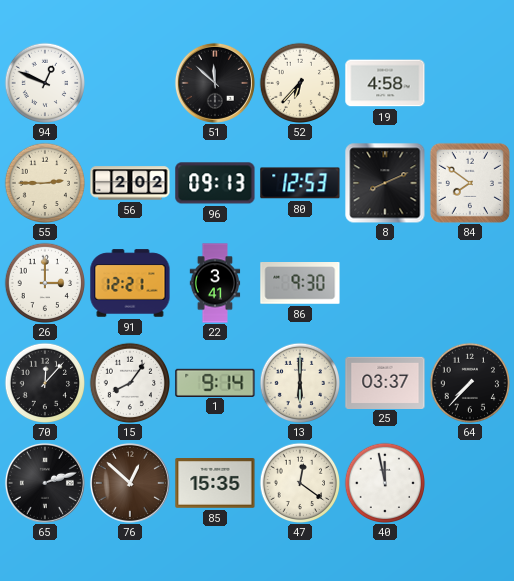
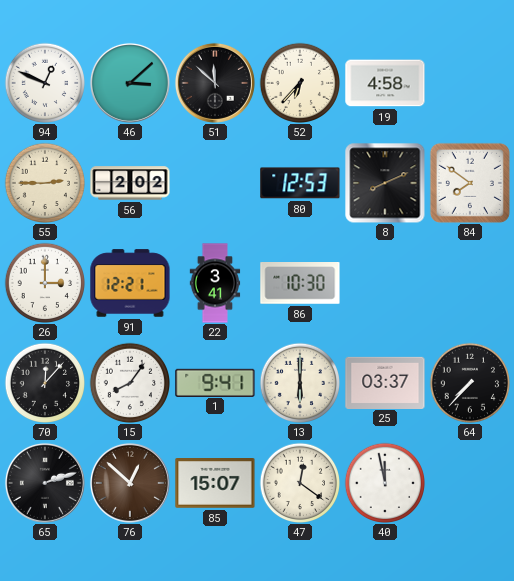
46: none -> 3:08
96: 09:13 -> none
86: 9:30 -> 10:30
1: 9:14 -> 9:41
85: 15:35 -> 15:07
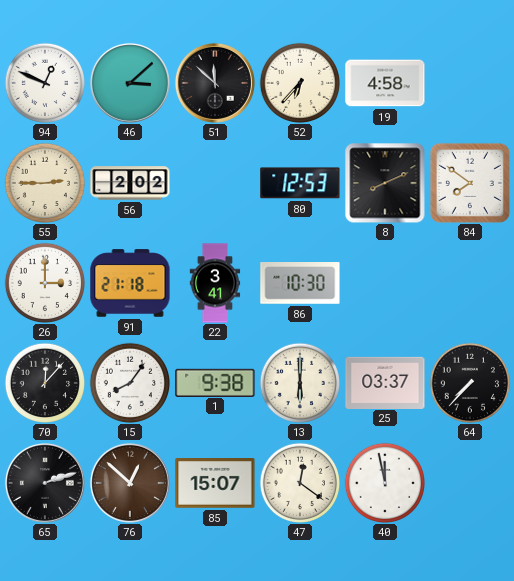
91: 12:21 -> 21:18
1: 9:41 -> 9:38
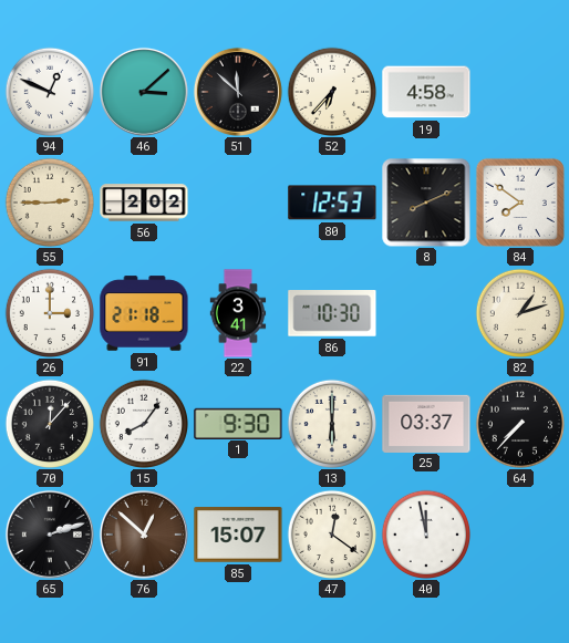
82: none -> 1:12
1: 9:38 -> 9:30
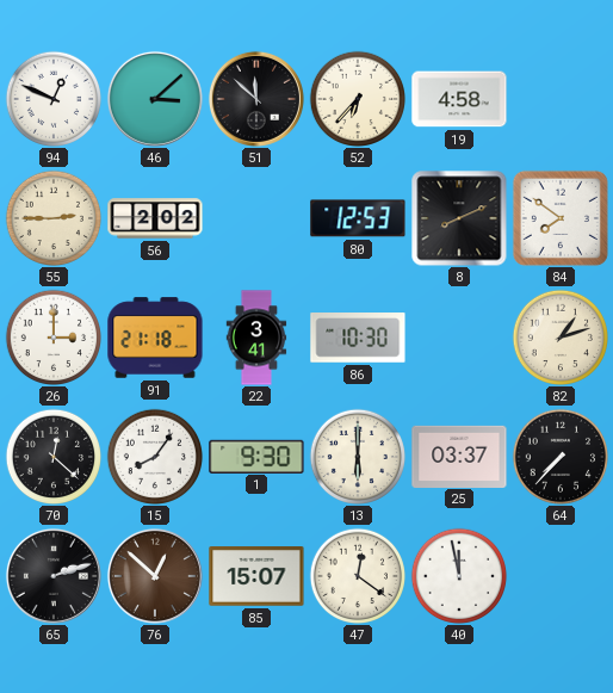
70: 12:07 -> 12:22
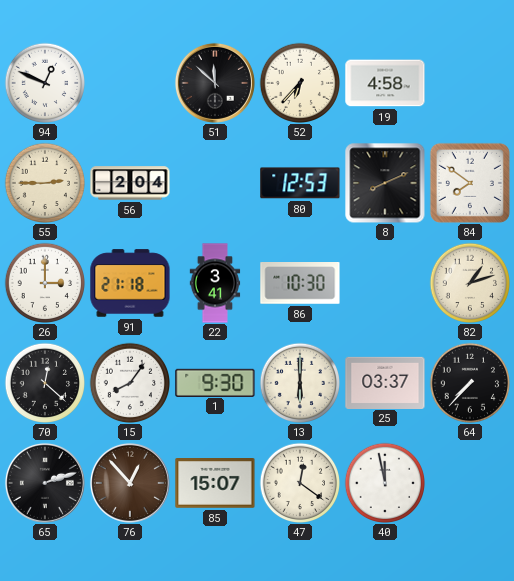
46: 3:08 -> none
56: 2:02 -> 2:04
76: 12:52 -> 12:53
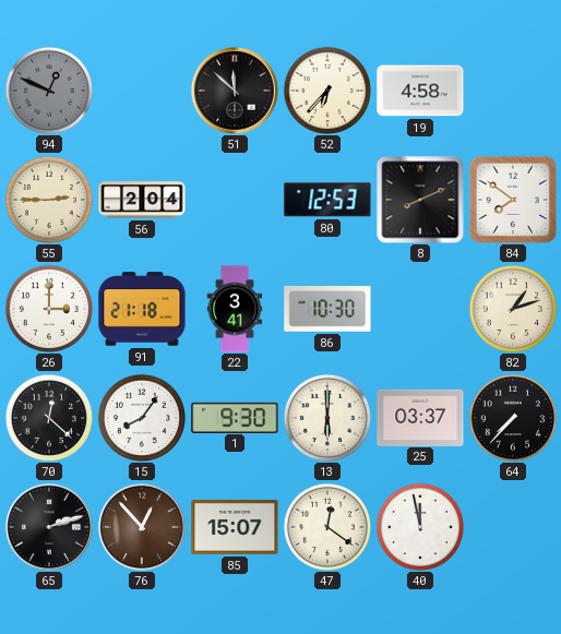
94 dial: white -> grey
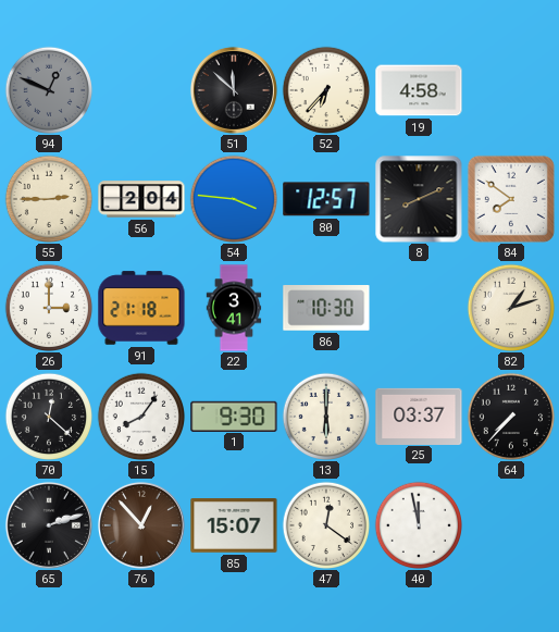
54: none -> 3:46
80: 12:53 -> 12:57
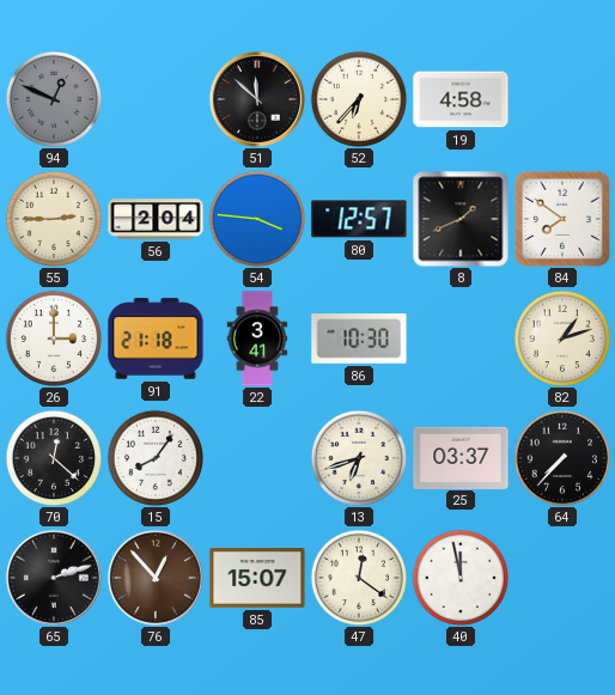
8: 8:11 -> 1:41
1: 9:30 -> none
13: 6:00 -> 6:42
